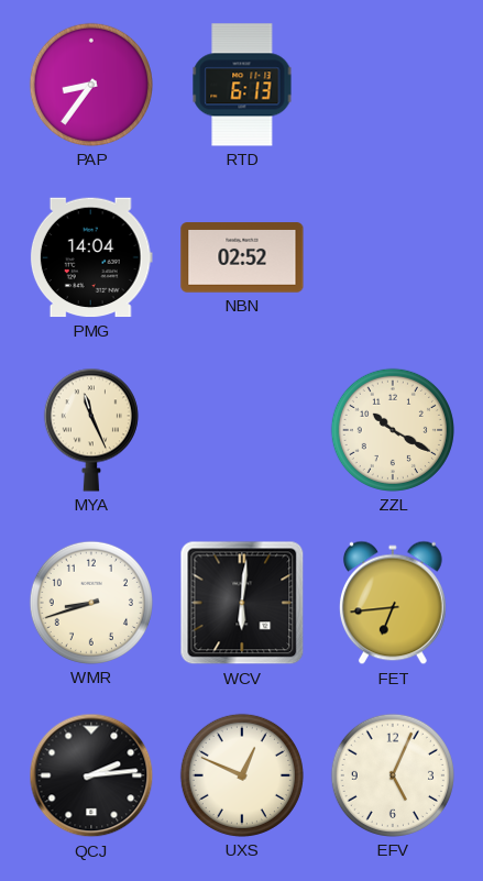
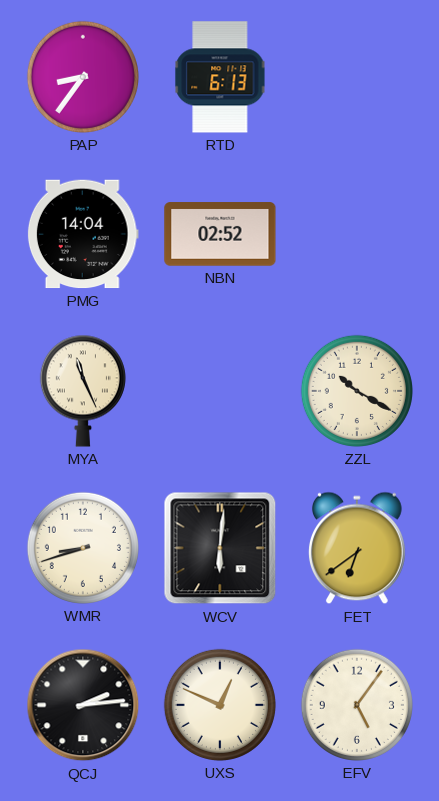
FET: 6:44 -> 6:39
EFV: 5:04 -> 5:06
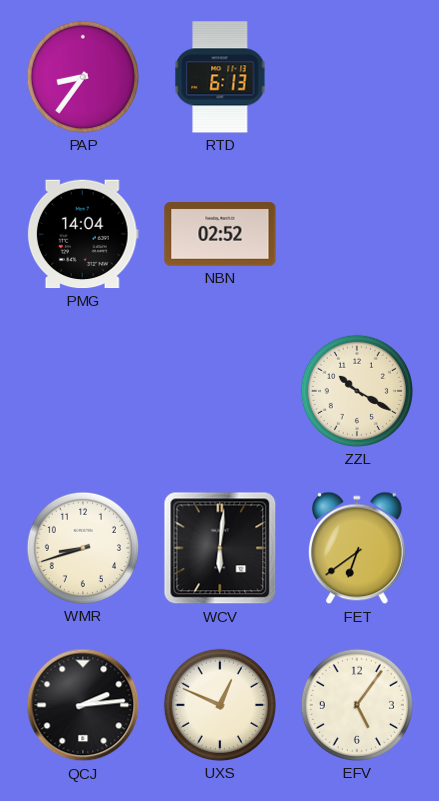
MYA: 11:26 -> none
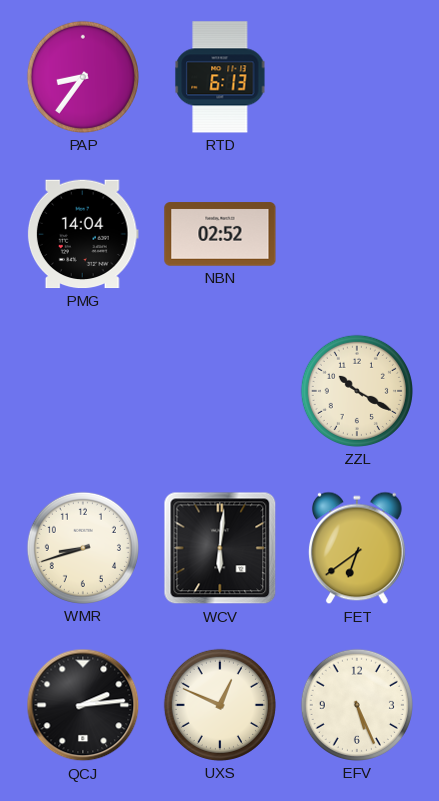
EFV: 5:06 -> 5:26
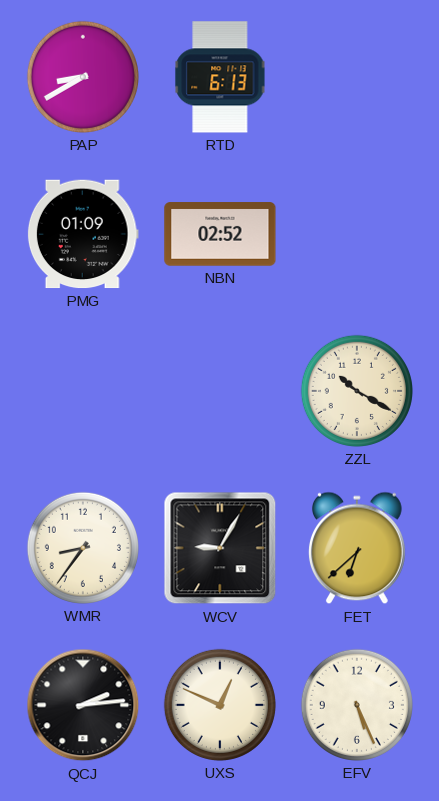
PAP: 8:36 -> 8:40
PMG: 14:04 -> 01:09
WMR: 8:42 -> 8:36
WCV: 6:01 -> 9:05
FET: 6:39 -> 6:38
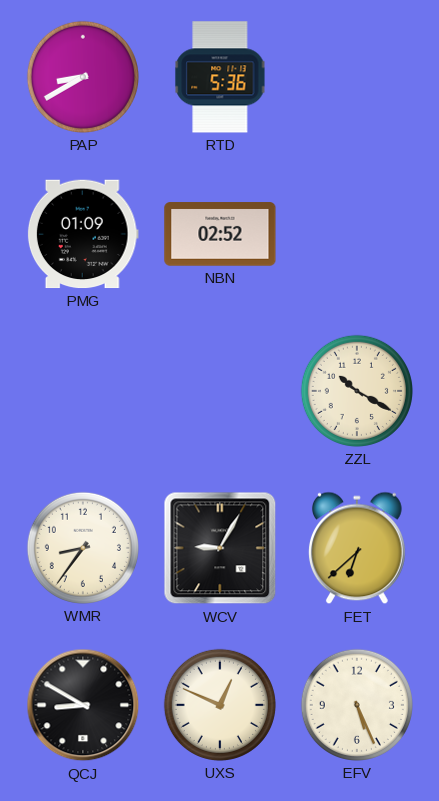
RTD: 6:13 -> 5:36
QCJ: 2:14 -> 8:50
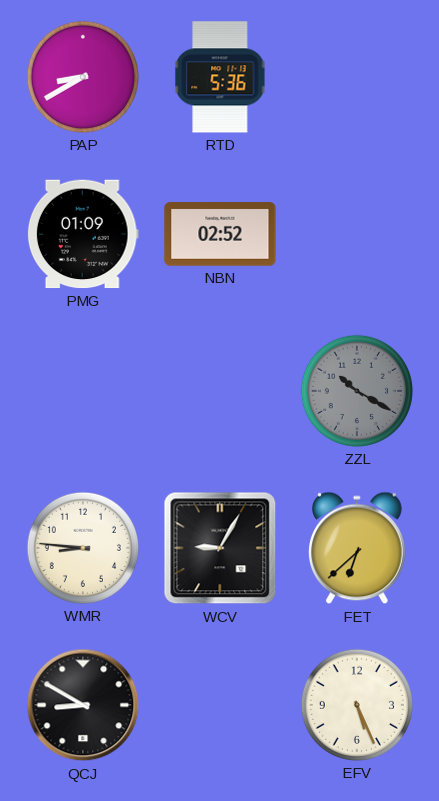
ZZL dial: cream -> grey
WMR: 8:36 -> 8:46
UXS: 12:49 -> none
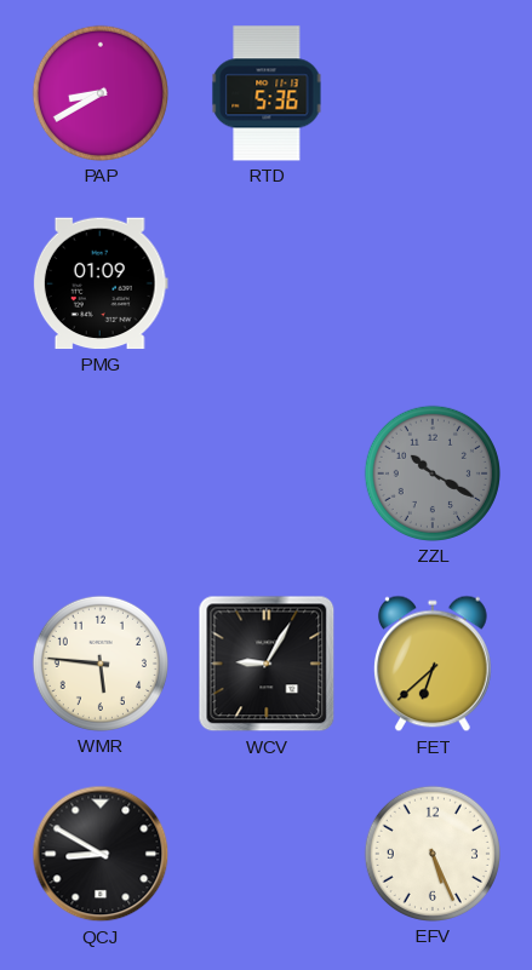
NBN: 02:52 -> none
WMR: 8:46 -> 5:46
